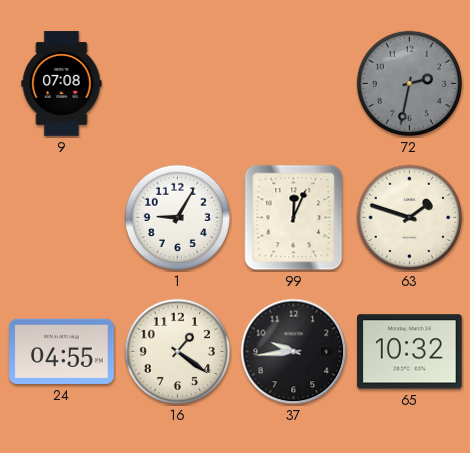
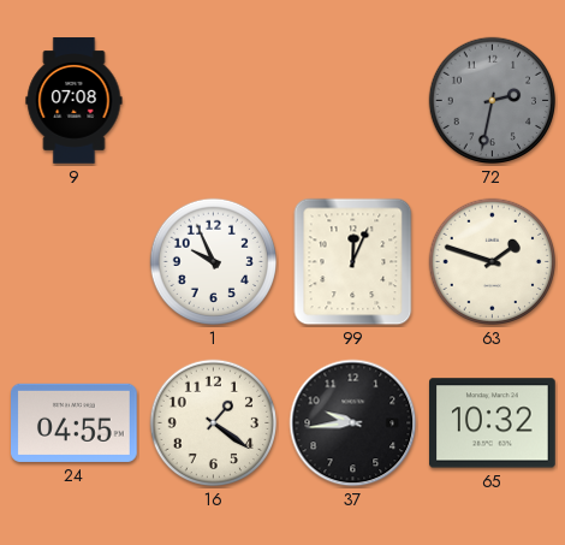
1: 9:05 -> 9:56
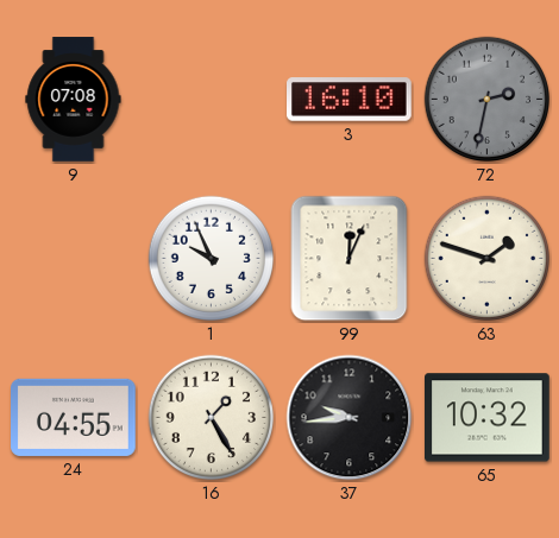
3: none -> 16:10
16: 1:21 -> 1:25
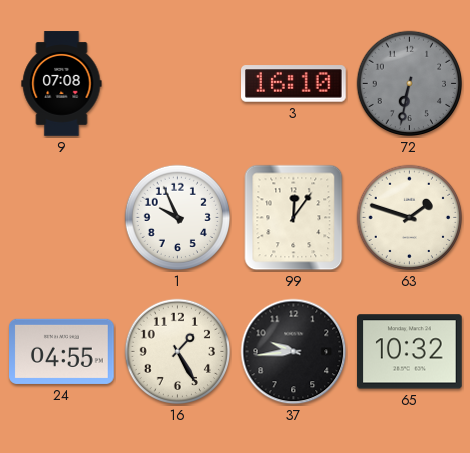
72: 2:32 -> 6:32
99: 12:04 -> 12:06
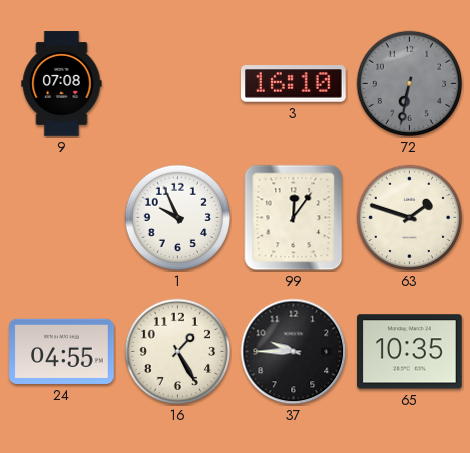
37: 9:44 -> 9:45
65: 10:32 -> 10:35
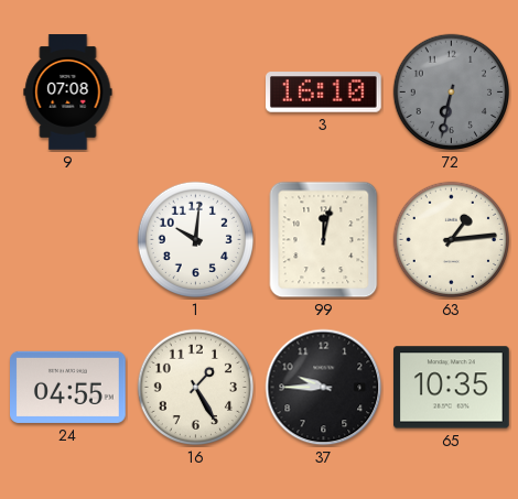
1: 9:56 -> 10:01
99: 12:06 -> 12:02
63: 1:48 -> 1:14
